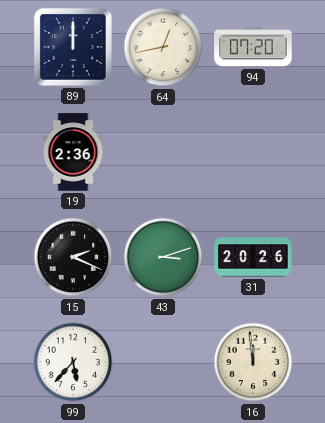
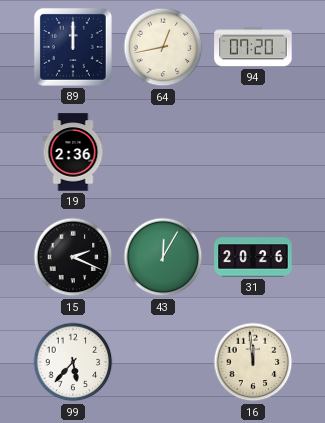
43: 3:12 -> 12:05
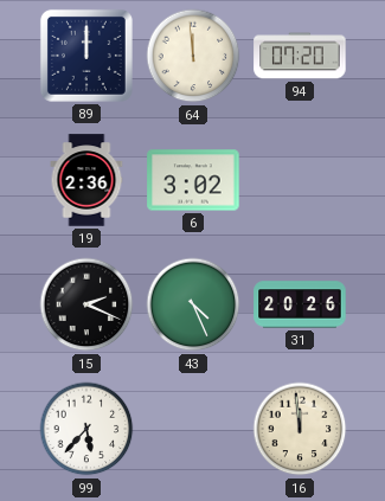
64: 12:43 -> 11:59
6: none -> 3:02
43: 12:05 -> 4:26
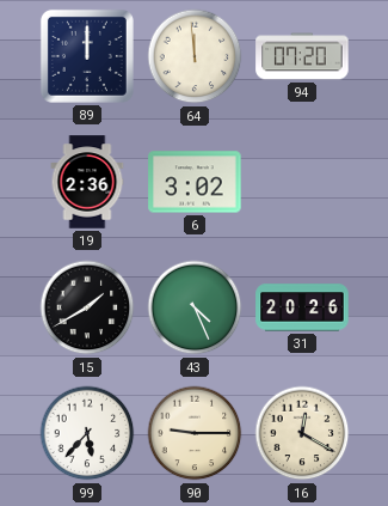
15: 2:19 -> 1:40
90: none -> 9:15
16: 11:59 -> 12:20
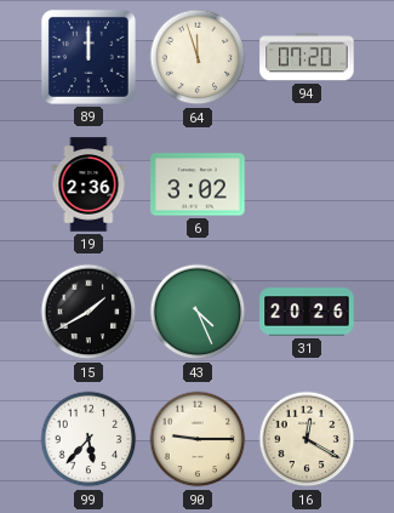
64: 11:59 -> 11:57
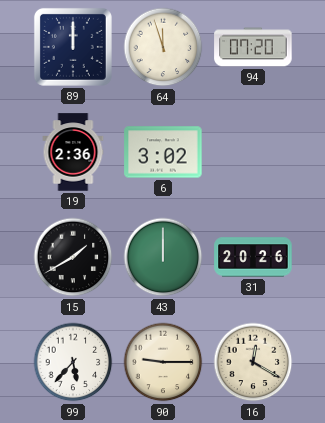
43: 4:26 -> 12:00
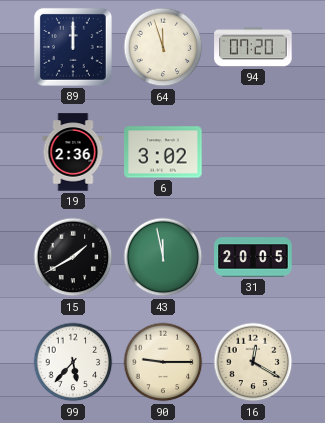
43: 12:00 -> 11:58
31: 20:26 -> 20:05
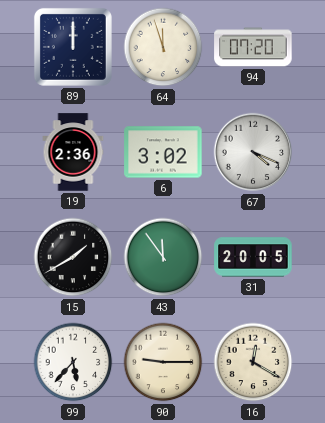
67: none -> 4:19
43: 11:58 -> 11:54
